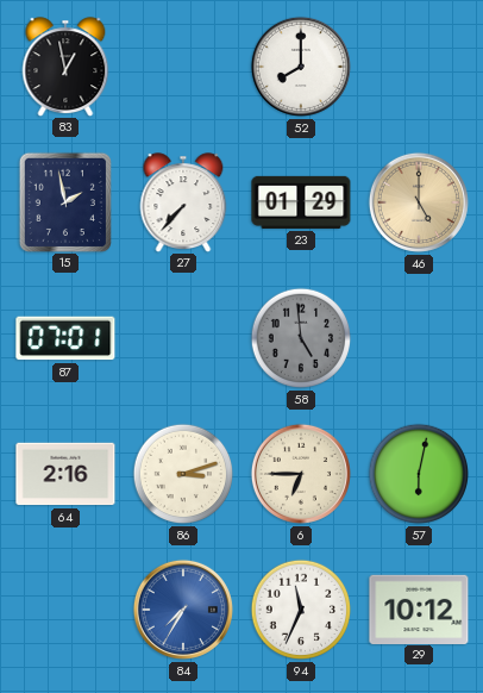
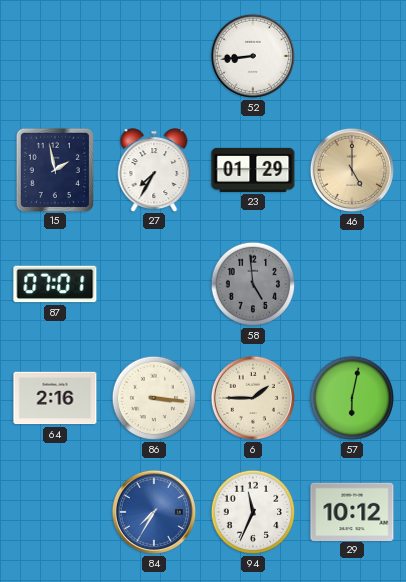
83: 12:58 -> none
52: 8:00 -> 8:44
27: 7:37 -> 7:35
86: 3:12 -> 3:16
6: 6:45 -> 1:45
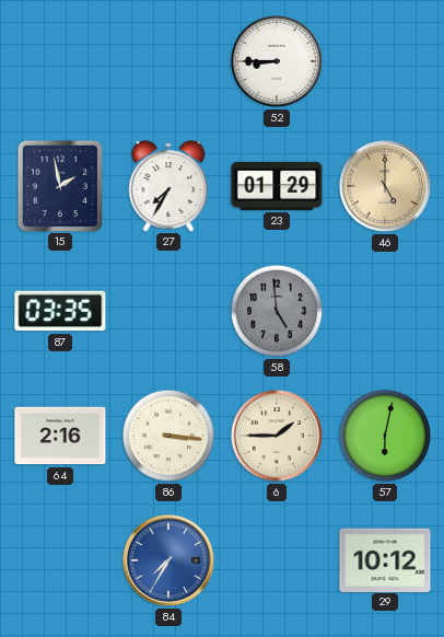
52: 8:44 -> 8:45
87: 07:01 -> 03:35
94: 11:34 -> none
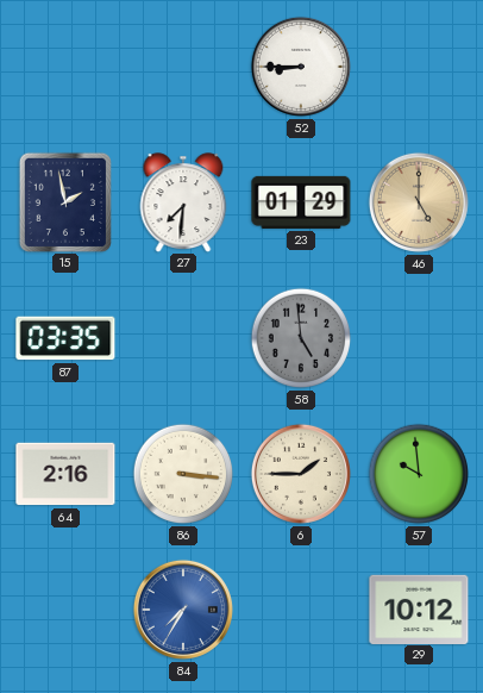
27: 7:35 -> 7:31
57: 6:02 -> 9:59
